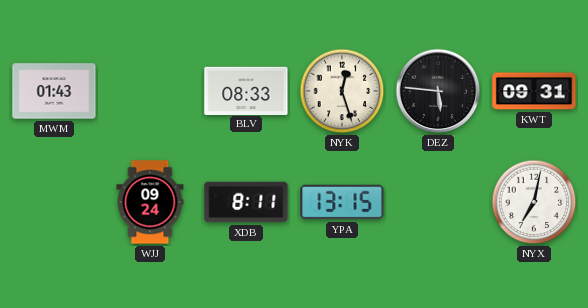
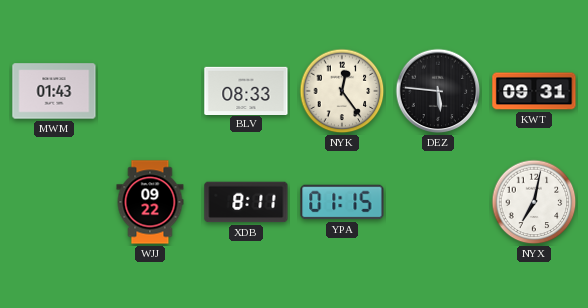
NYK: 12:27 -> 12:24
WJJ: 09:24 -> 09:22
YPA: 13:15 -> 01:15
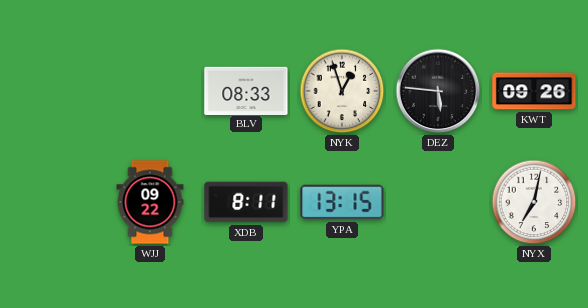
MWM: 01:43 -> none
NYK: 12:24 -> 12:57
KWT: 09:31 -> 09:26
YPA: 01:15 -> 13:15
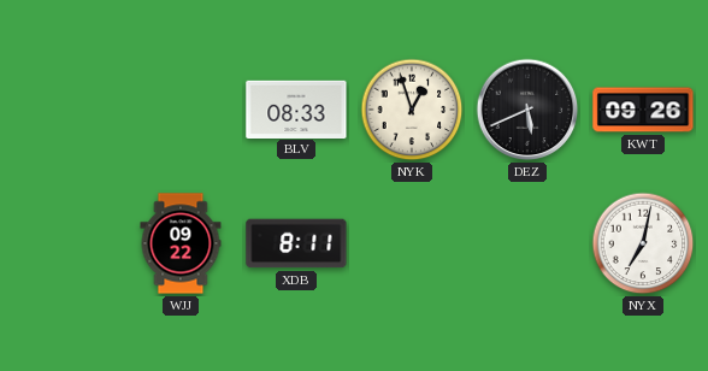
DEZ: 5:46 -> 5:41
YPA: 13:15 -> none
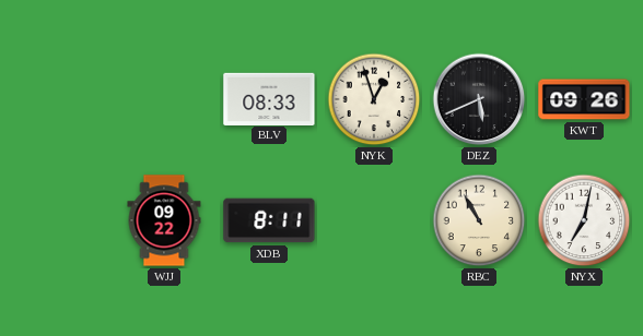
RBC: none -> 10:55
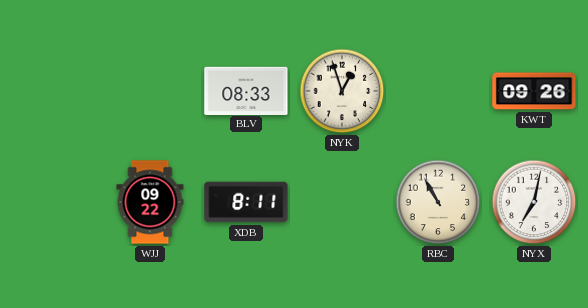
DEZ: 5:41 -> none
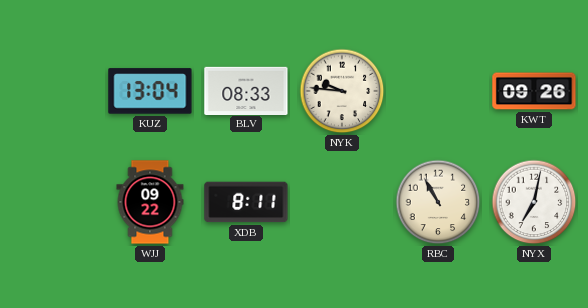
KUZ: none -> 13:04
NYK: 12:57 -> 9:46
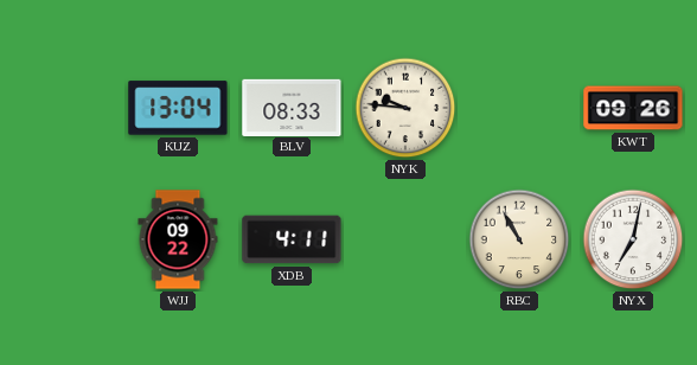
XDB: 8:11 -> 4:11
